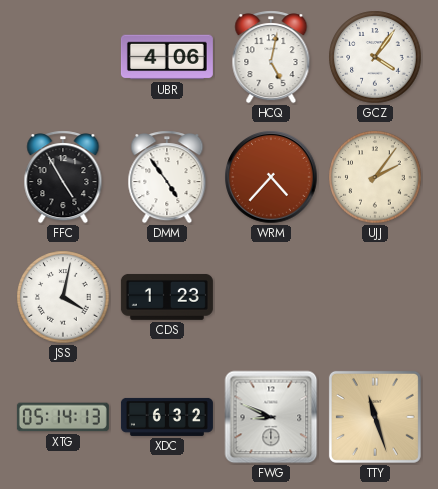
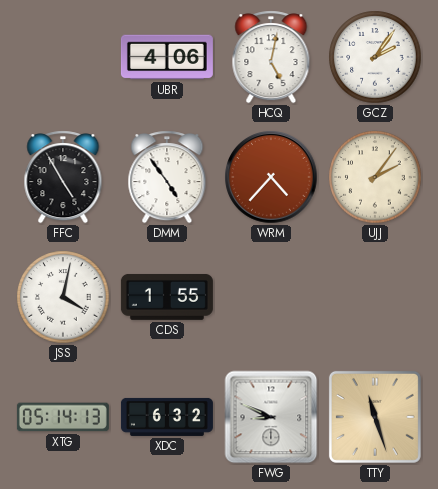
GCZ: 4:06 -> 2:06
CDS: 1:23 -> 1:55
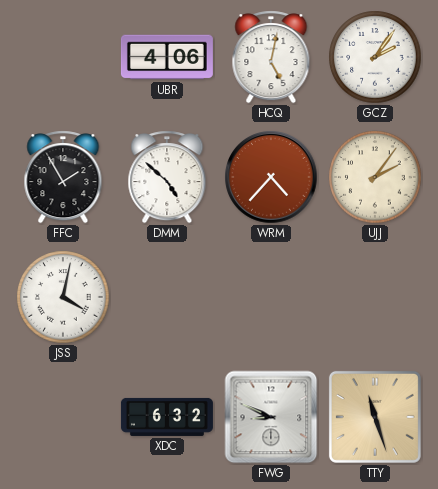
FFC: 4:55 -> 1:55
DMM: 4:54 -> 4:52
CDS: 1:55 -> none
XTG: 05:14 -> none
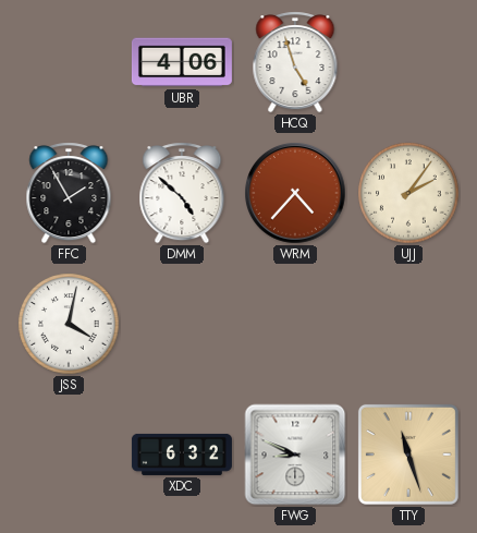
HCQ: 5:02 -> 4:57
GCZ: 2:06 -> none
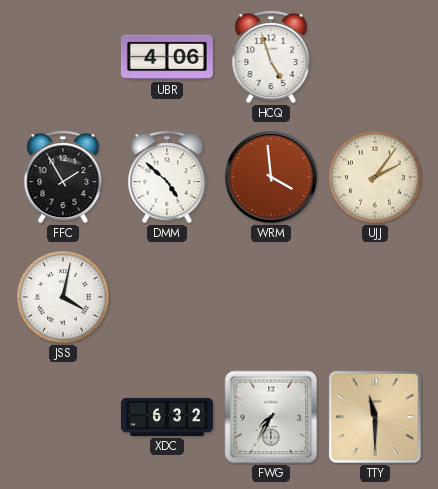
WRM: 4:37 -> 3:59
FWG: 8:49 -> 7:35
TTY: 11:27 -> 11:30
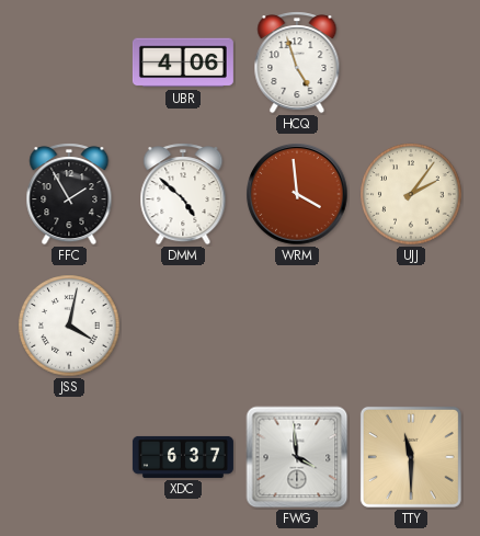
XDC: 6:32 -> 6:37
FWG: 7:35 -> 3:59
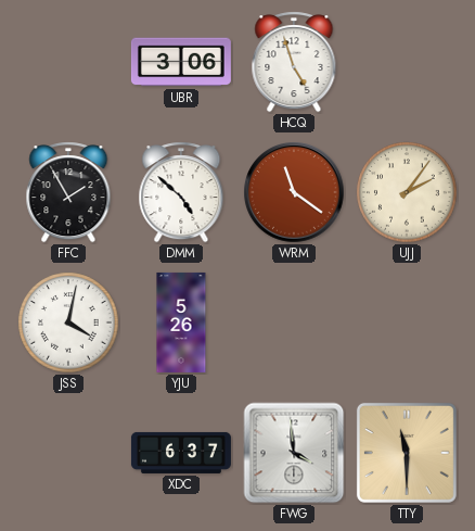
UBR: 4:06 -> 3:06
WRM: 3:59 -> 11:21
YJU: none -> 5:26
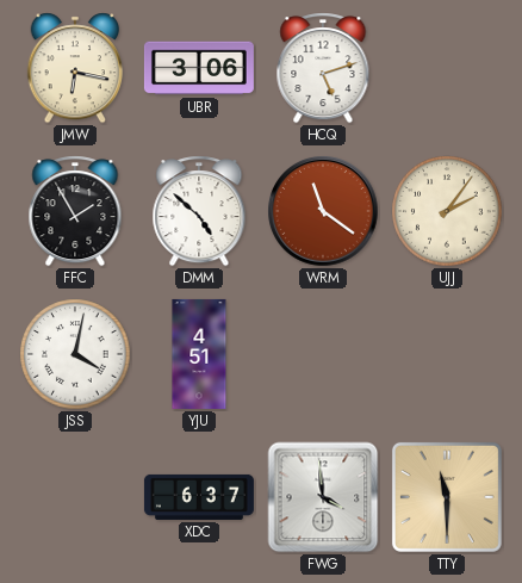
JMW: none -> 6:17
HCQ: 4:57 -> 5:12
YJU: 5:26 -> 4:51
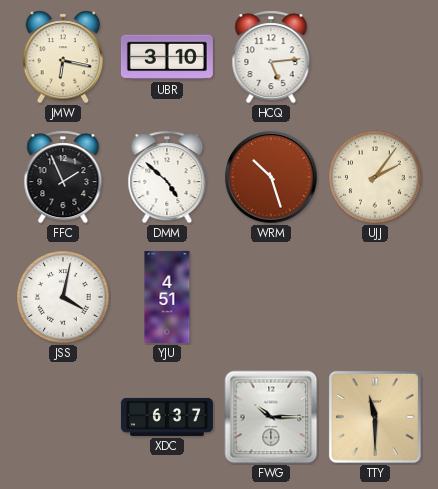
UBR: 3:06 -> 3:10
HCQ: 5:12 -> 5:14
FFC: 1:55 -> 1:56
WRM: 11:21 -> 10:27
FWG: 3:59 -> 10:15
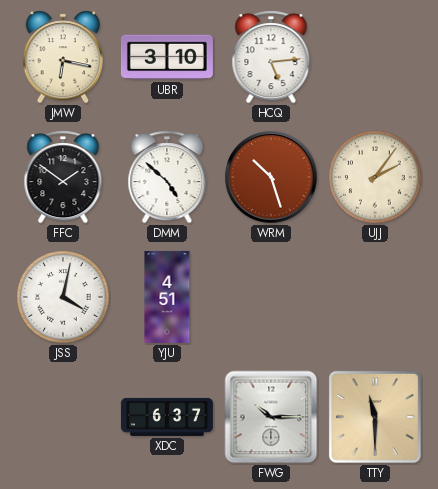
FFC: 1:56 -> 1:51
